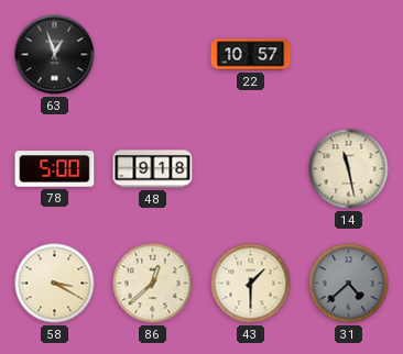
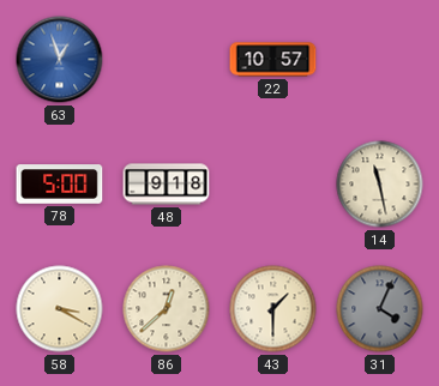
63 dial: black -> blue
31: 4:38 -> 4:04
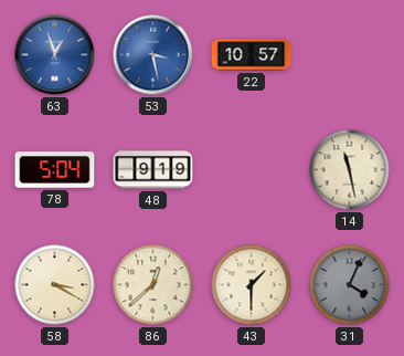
53: none -> 3:28
78: 5:00 -> 5:04
48: 9:18 -> 9:19
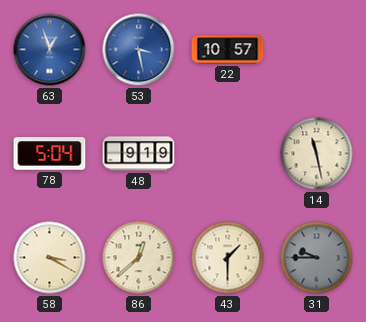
31: 4:04 -> 9:45
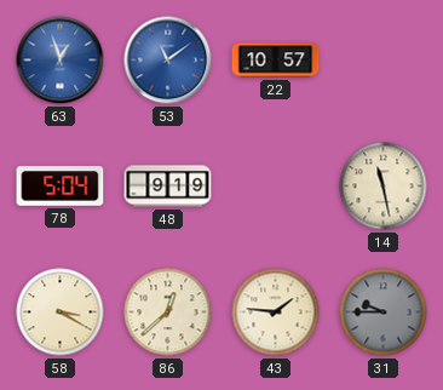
53: 3:28 -> 11:09
43: 1:30 -> 1:46
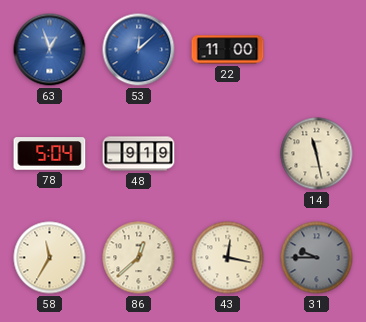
53: 11:09 -> 12:08
22: 10:57 -> 11:00
58: 3:20 -> 11:35
43: 1:46 -> 12:17
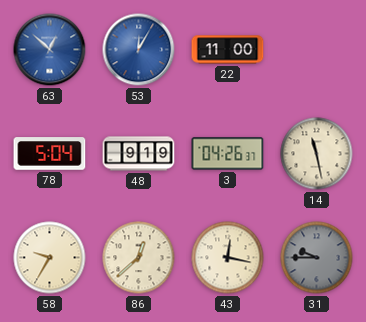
63: 12:57 -> 12:52
53: 12:08 -> 12:05
3: none -> 04:26
58: 11:35 -> 9:35
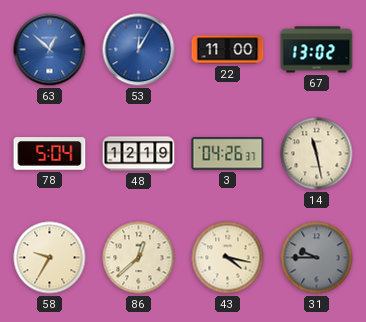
67: none -> 13:02
48: 9:19 -> 12:19
43: 12:17 -> 4:17
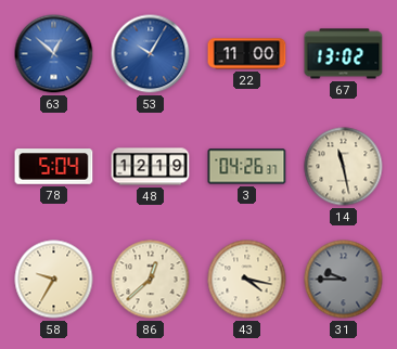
53: 12:05 -> 10:05
